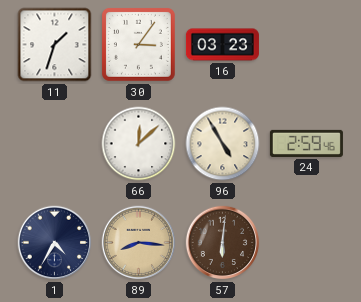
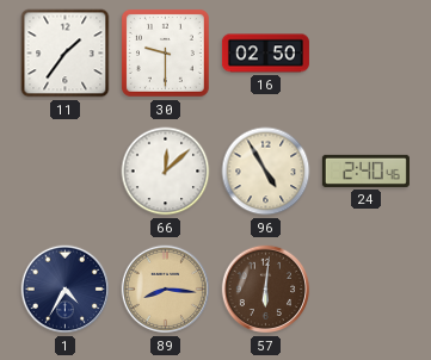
11: 1:33 -> 1:36
30: 3:06 -> 9:30
16: 03:23 -> 02:50
24: 2:59 -> 2:40
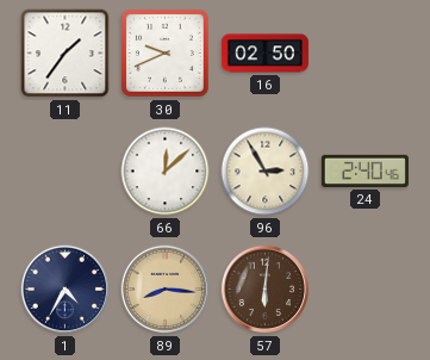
30: 9:30 -> 9:41
96: 4:55 -> 2:55
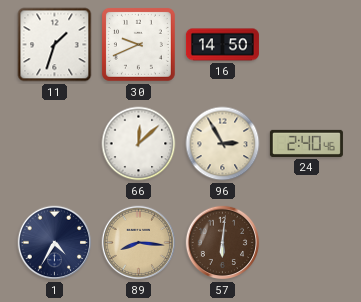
11: 1:36 -> 1:33
16: 02:50 -> 14:50
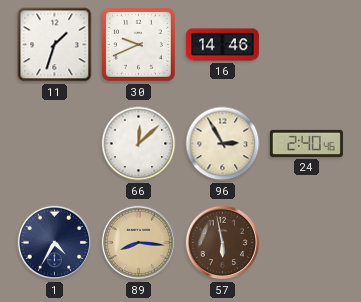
16: 14:50 -> 14:46
57: 6:01 -> 5:58
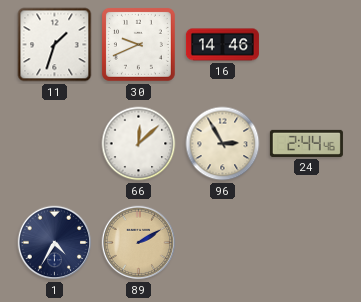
24: 2:40 -> 2:44
89: 8:16 -> 2:10
57: 5:58 -> none
